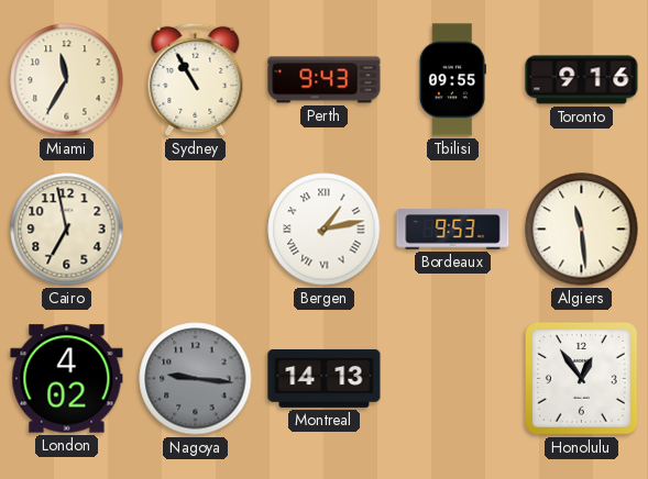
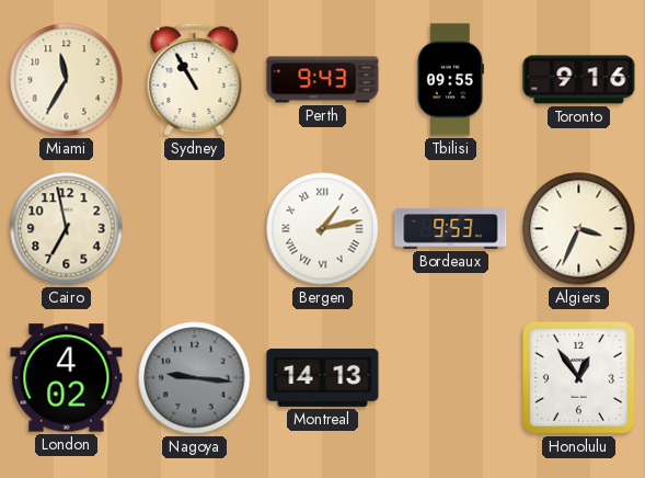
Algiers: 11:29 -> 3:34
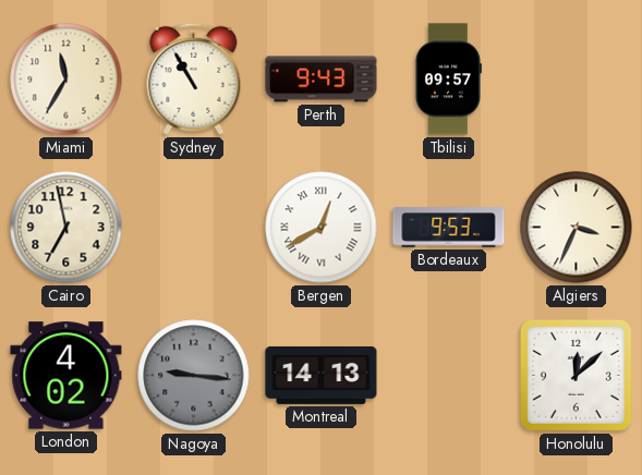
Tbilisi: 09:55 -> 09:57
Toronto: 9:16 -> none
Bergen: 1:13 -> 12:40
Honolulu: 12:54 -> 12:08
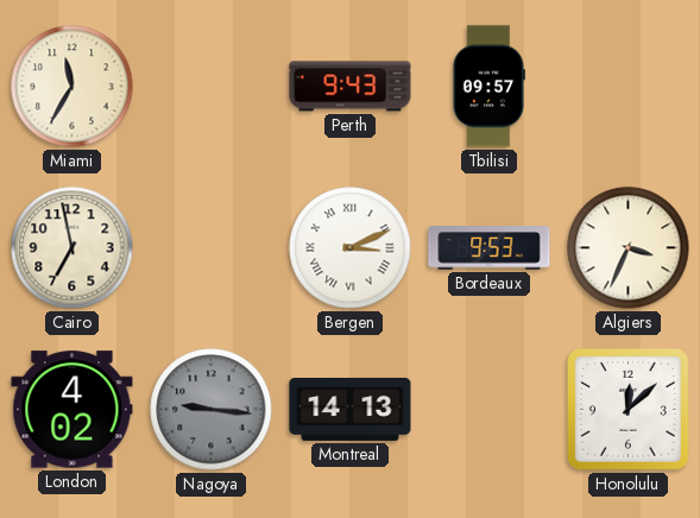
Sydney: 10:55 -> none
Bergen: 12:40 -> 3:11
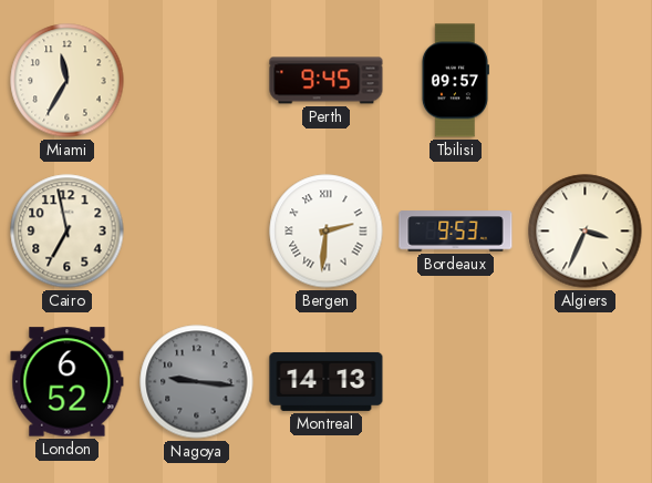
Perth: 9:43 -> 9:45
Bergen: 3:11 -> 2:31
London: 4:02 -> 6:52
Honolulu: 12:08 -> none
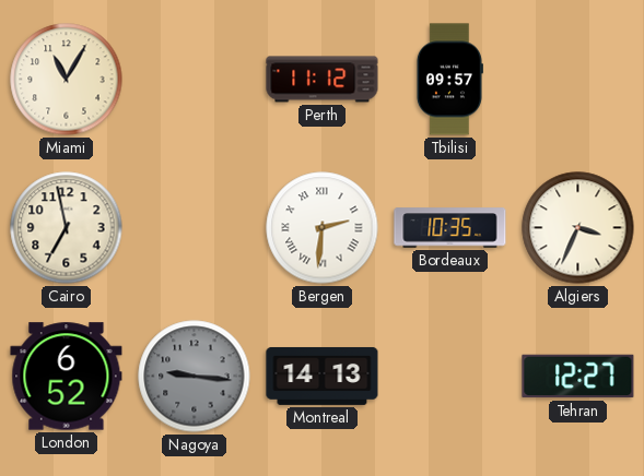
Miami: 11:35 -> 11:05
Perth: 9:45 -> 11:12
Bordeaux: 9:53 -> 10:35
Tehran: none -> 12:27
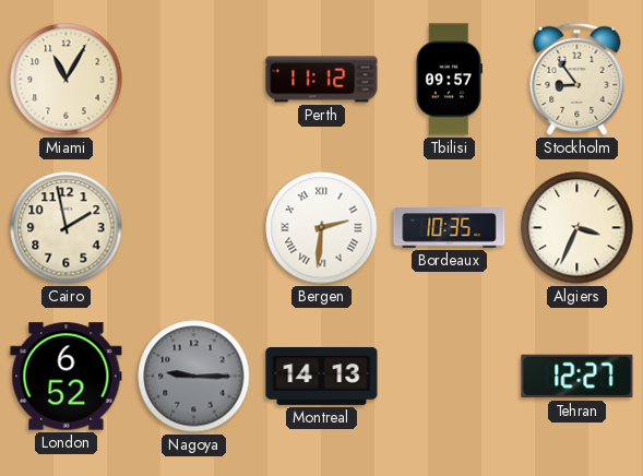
Stockholm: none -> 8:54
Cairo: 6:58 -> 1:58
Nagoya: 9:16 -> 9:15
